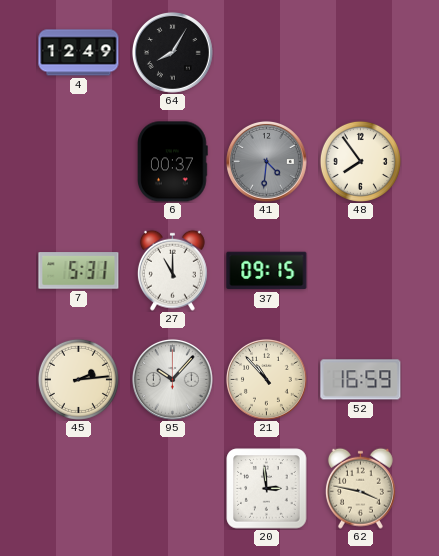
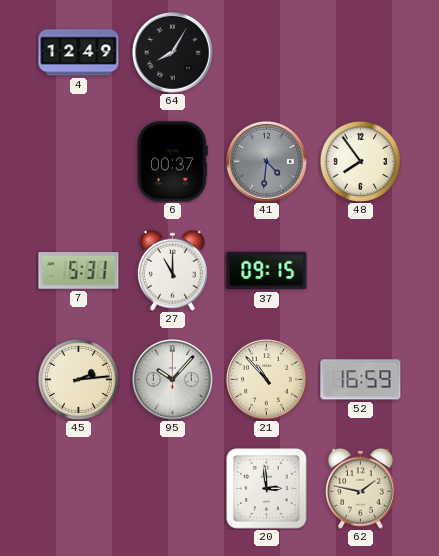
62: 3:47 -> 1:47
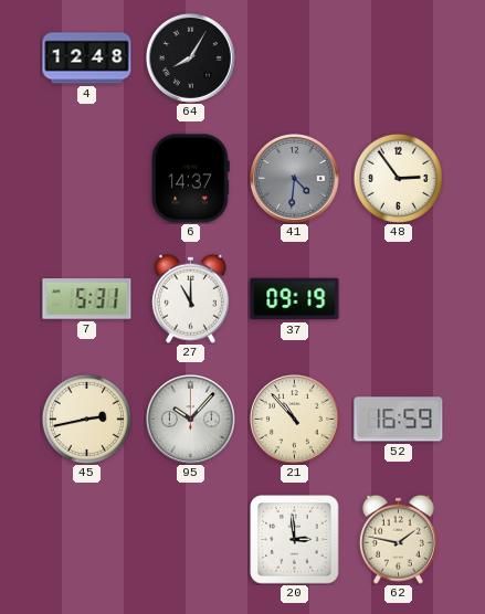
4: 12:49 -> 12:48
6: 00:37 -> 14:37
48: 7:54 -> 2:54
37: 09:15 -> 09:19
45: 2:14 -> 2:43
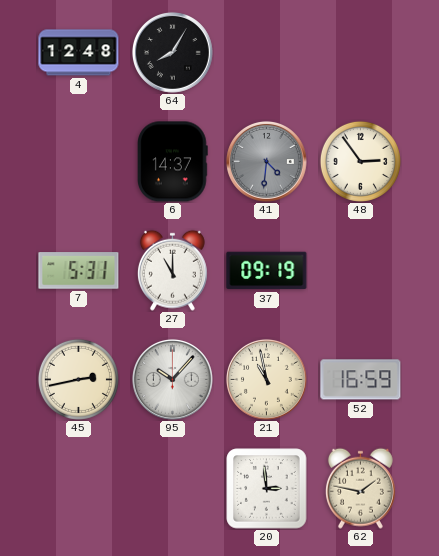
21: 10:53 -> 10:58
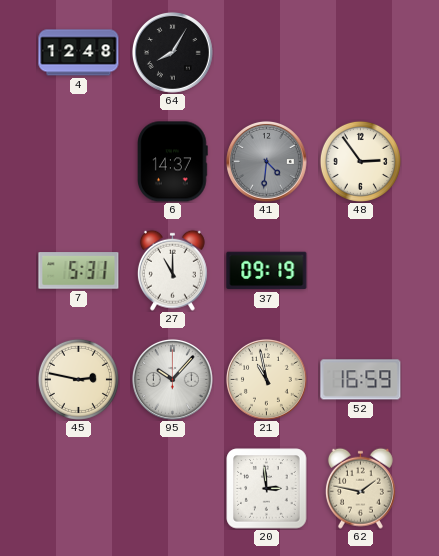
45: 2:43 -> 2:47
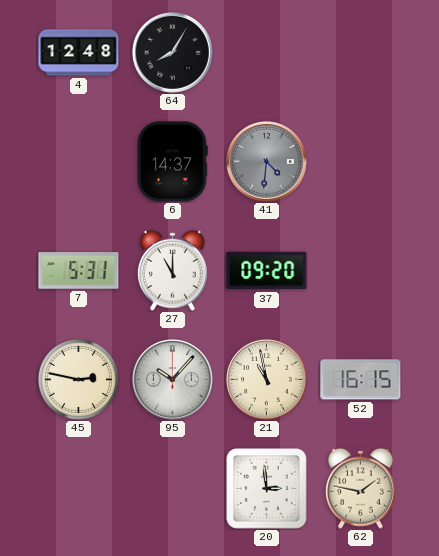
48: 2:54 -> none
37: 09:19 -> 09:20
52: 16:59 -> 16:15
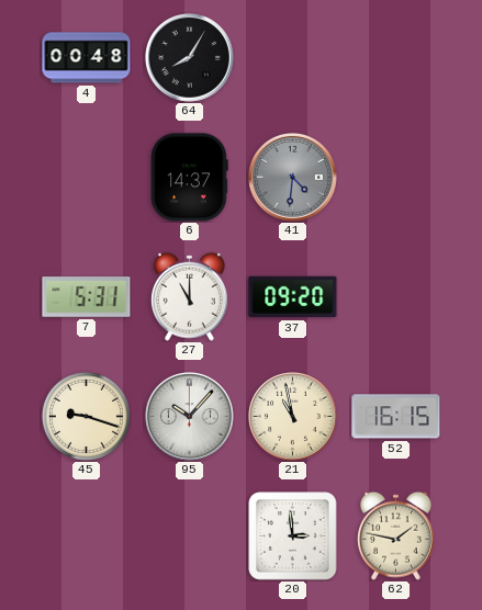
4: 12:48 -> 00:48
45: 2:47 -> 9:18
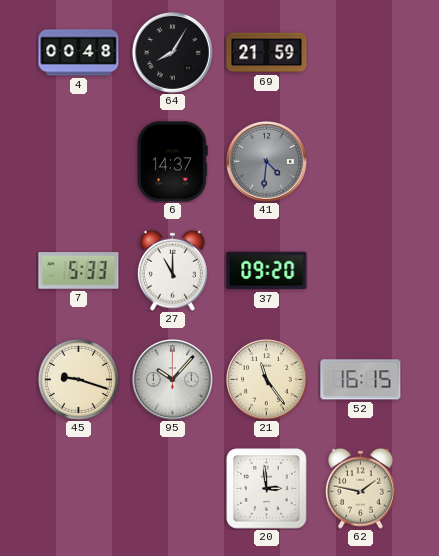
69: none -> 21:59
7: 5:31 -> 5:33
21: 10:58 -> 11:24
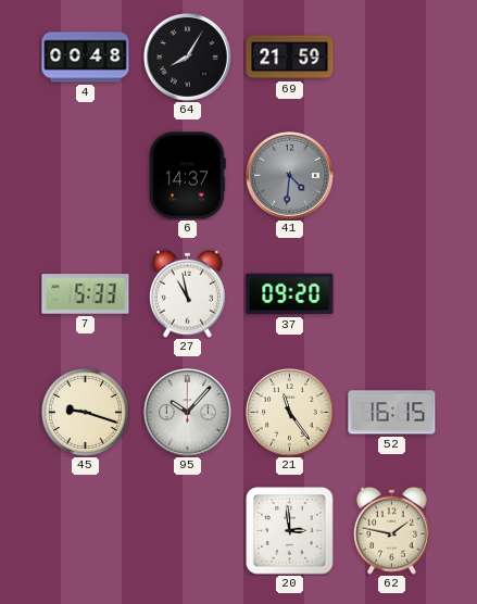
27: 11:00 -> 10:58
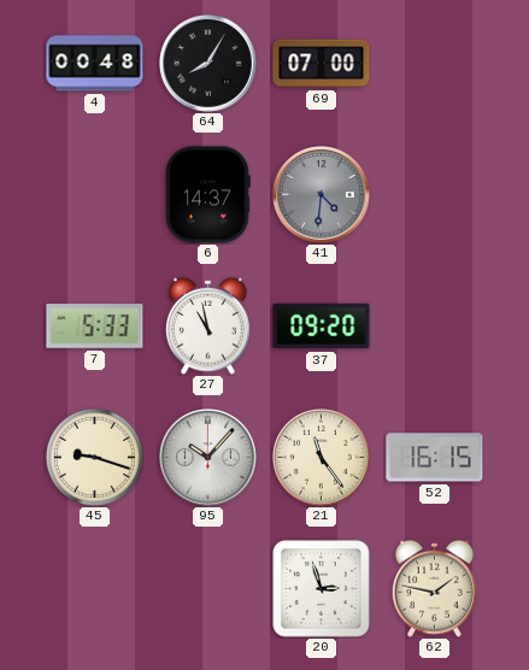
69: 21:59 -> 07:00
20: 2:59 -> 2:57
